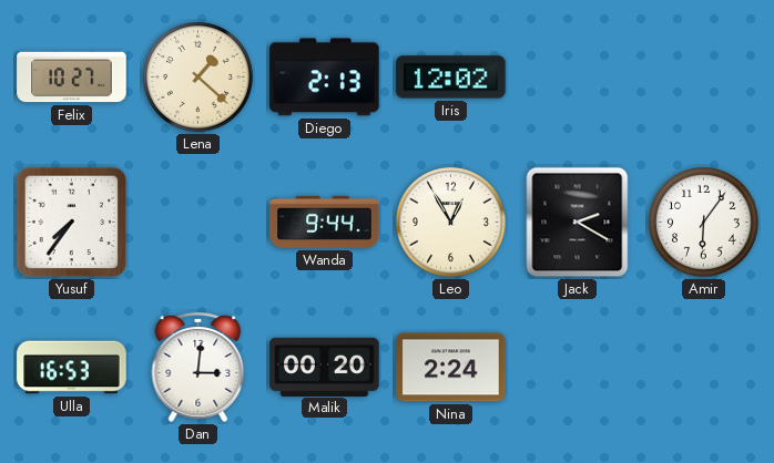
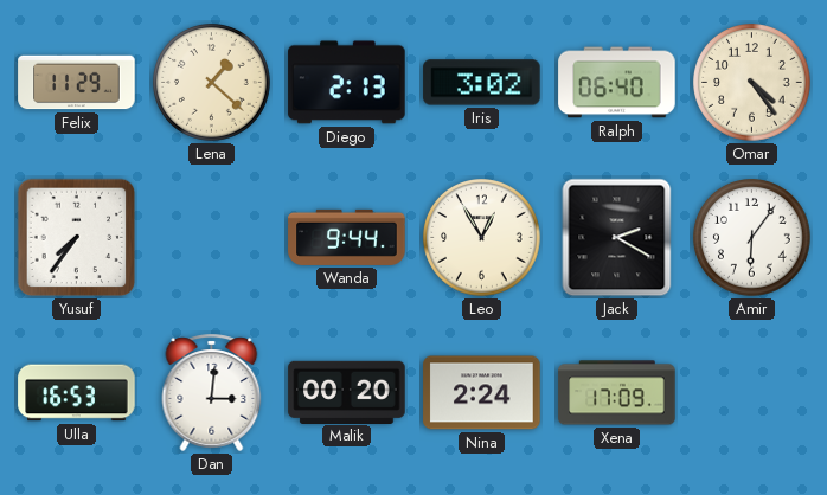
Felix: 10:27 -> 11:29
Iris: 12:02 -> 3:02
Ralph: none -> 06:40
Omar: none -> 4:24
Xena: none -> 17:09
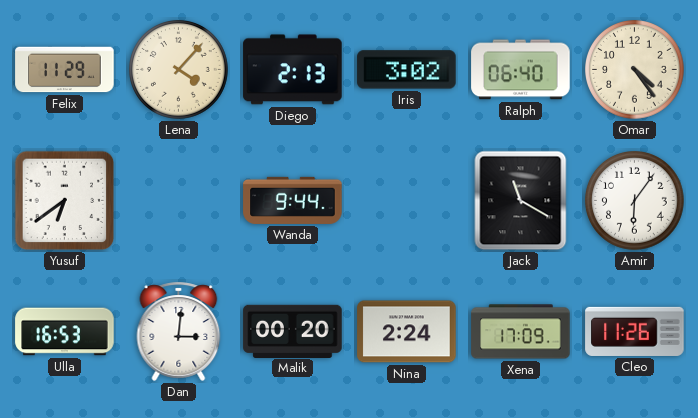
Lena: 1:22 -> 4:07
Yusuf: 7:36 -> 6:39
Leo: 12:55 -> none
Jack: 2:20 -> 11:20
Cleo: none -> 11:26
